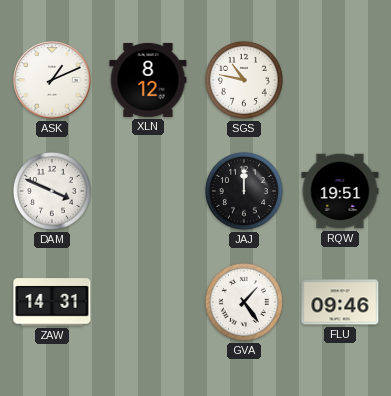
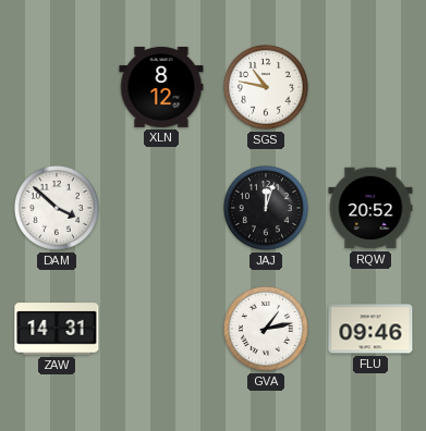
ASK: 1:11 -> none
DAM: 3:49 -> 3:52
JAJ: 12:00 -> 12:03
RQW: 19:51 -> 20:52
GVA: 1:24 -> 1:13
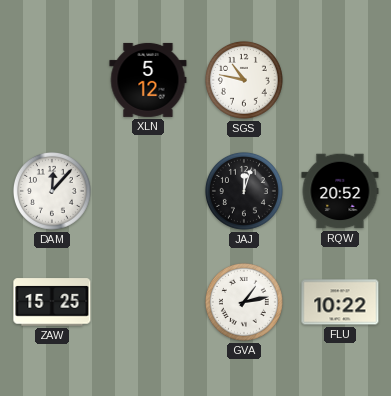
XLN: 8:12 -> 5:12
DAM: 3:52 -> 12:07
ZAW: 14:31 -> 15:25
FLU: 09:46 -> 10:22
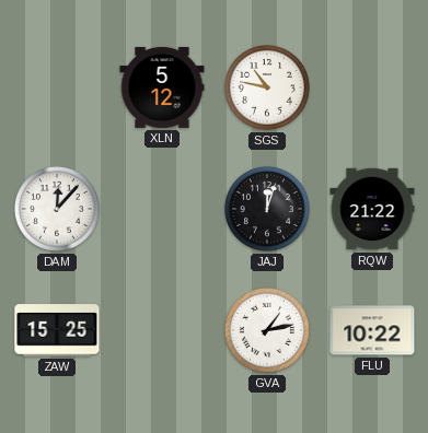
RQW: 20:52 -> 21:22
